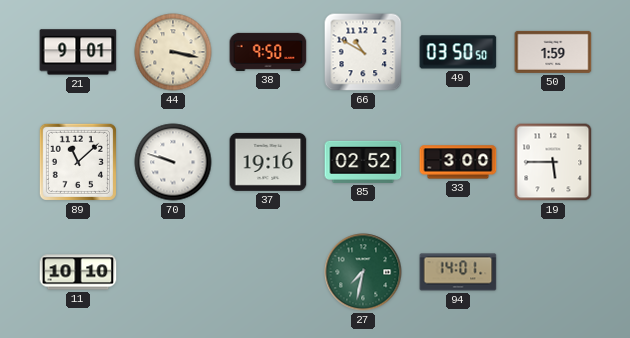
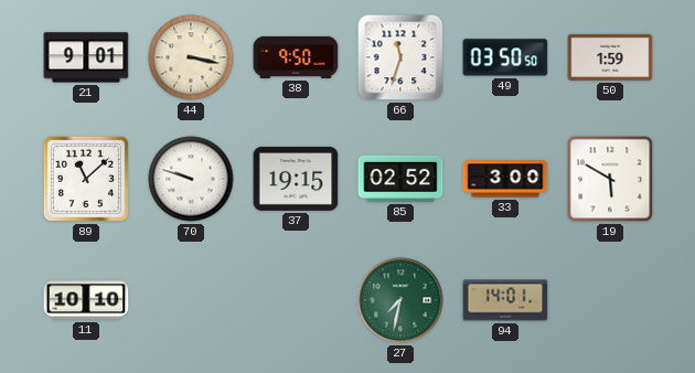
66: 10:50 -> 11:33
37: 19:16 -> 19:15
19: 5:45 -> 5:50
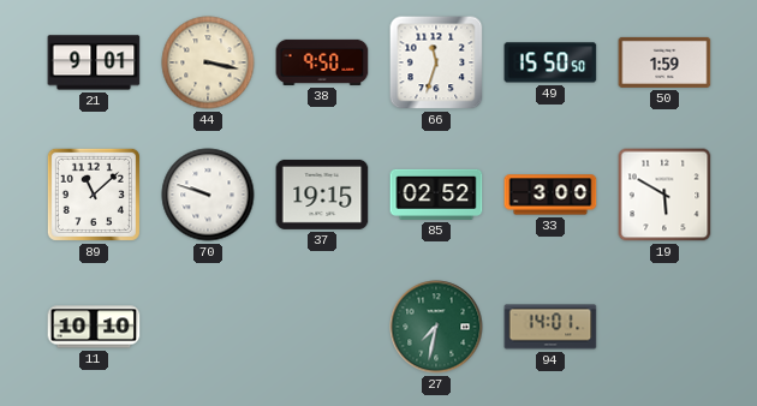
49: 03:50 -> 15:50
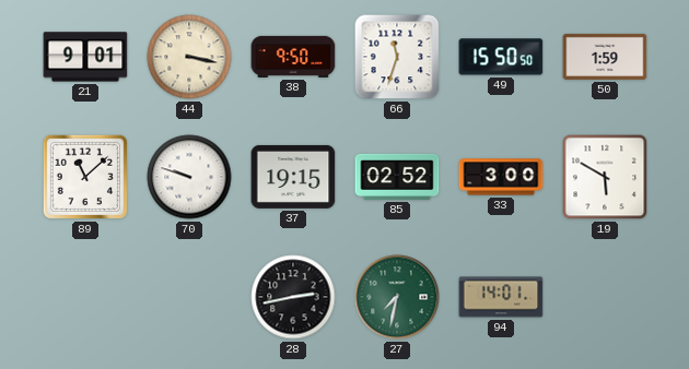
11: 10:10 -> none
28: none -> 2:43
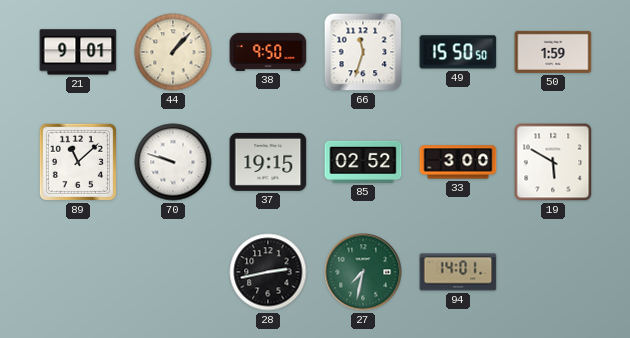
44: 3:17 -> 1:07
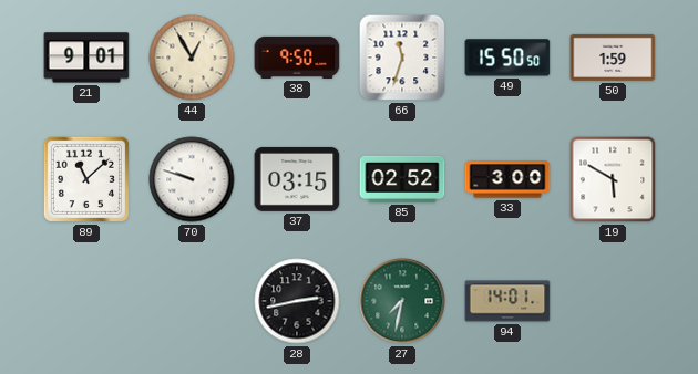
44: 1:07 -> 12:55
37: 19:15 -> 03:15
